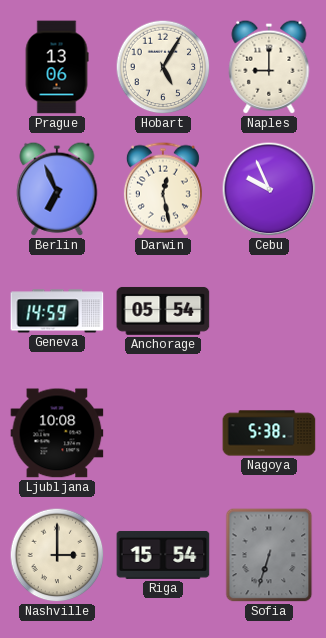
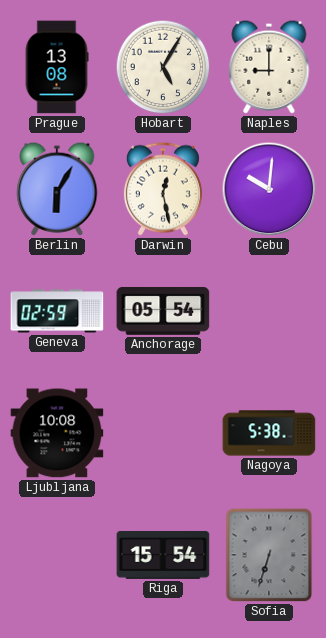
Prague: 13:06 -> 13:08
Berlin: 6:56 -> 6:05
Cebu: 9:56 -> 10:01
Geneva: 14:59 -> 02:59
Nashville: 3:00 -> none
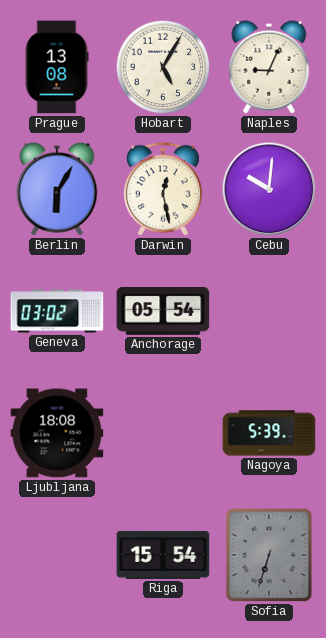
Naples: 9:00 -> 9:04
Geneva: 02:59 -> 03:02
Ljubljana: 10:08 -> 18:08
Nagoya: 5:38 -> 5:39
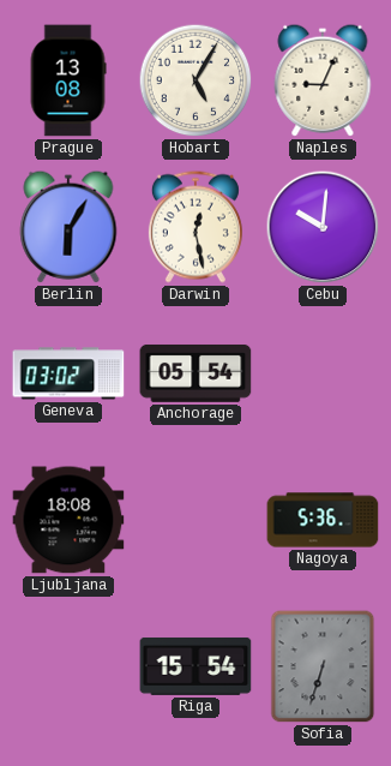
Nagoya: 5:39 -> 5:36
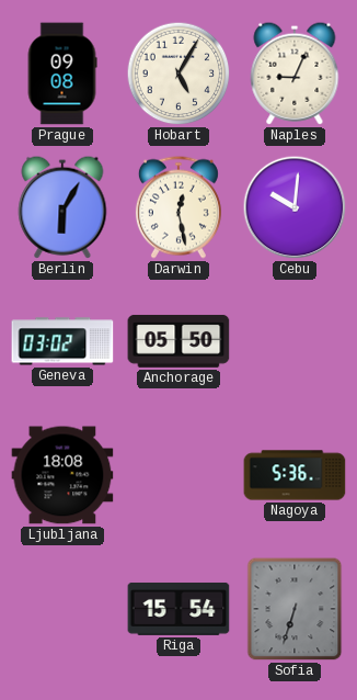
Prague: 13:08 -> 09:08
Anchorage: 05:54 -> 05:50
